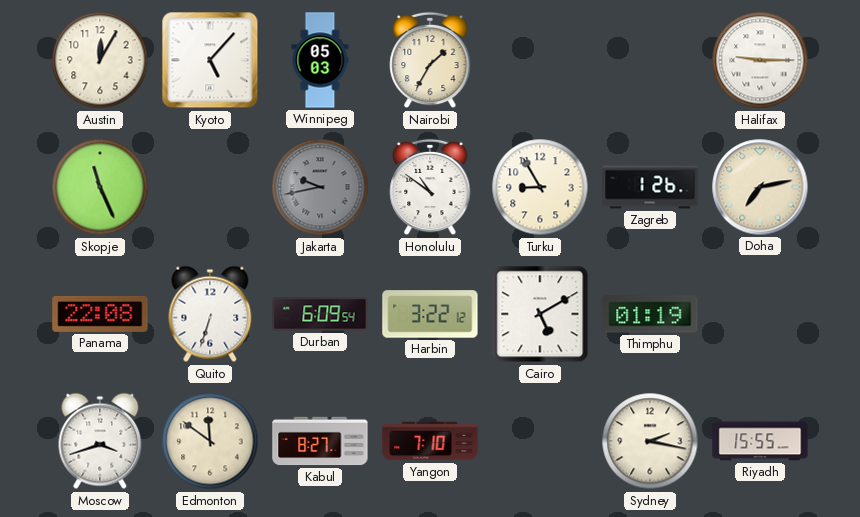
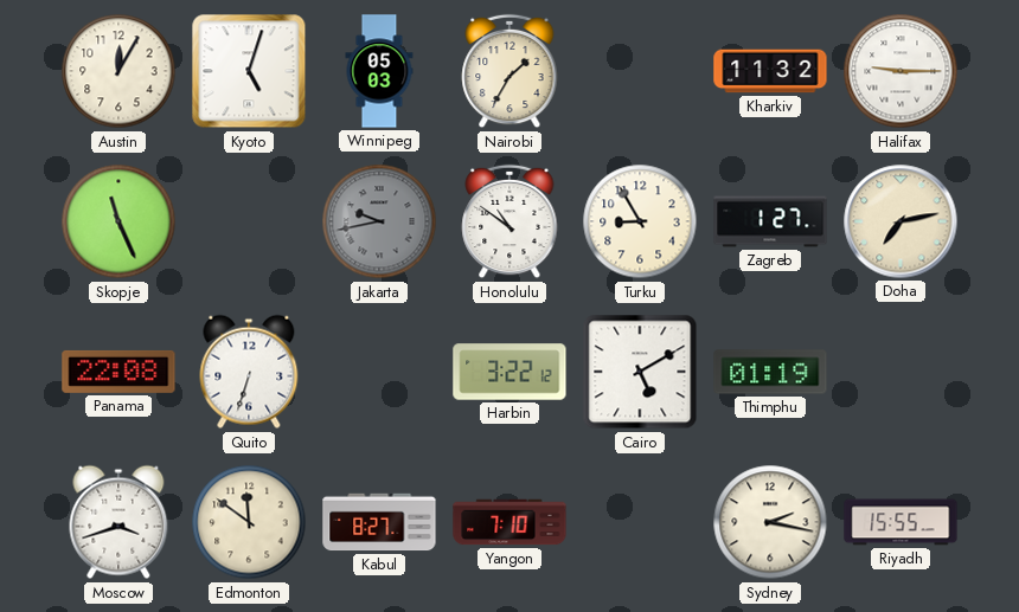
Kyoto: 5:07 -> 5:03
Kharkiv: none -> 11:32
Zagreb: 1:26 -> 1:27
Durban: 6:09 -> none
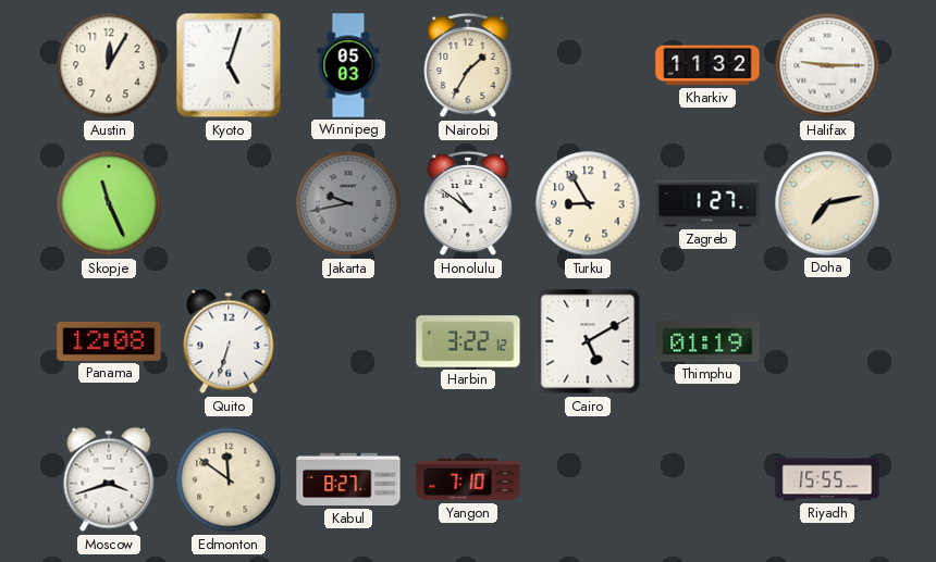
Panama: 22:08 -> 12:08
Sydney: 2:17 -> none
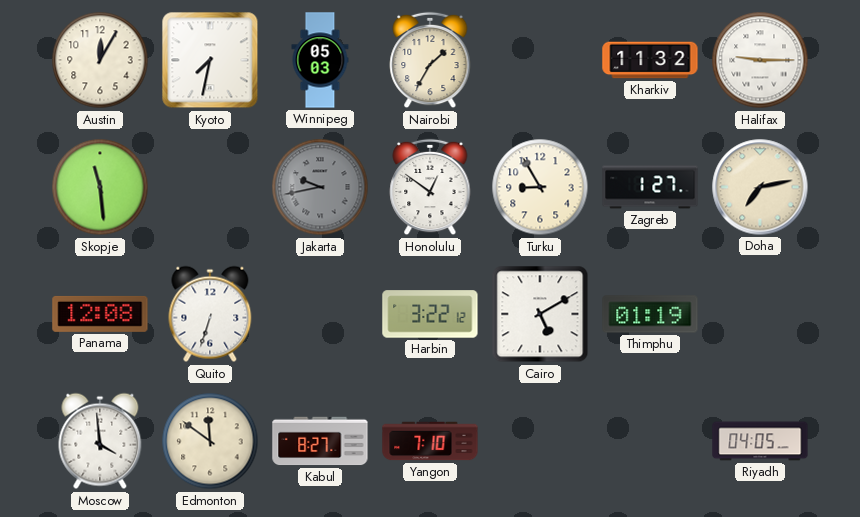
Kyoto: 5:03 -> 7:32
Skopje: 11:26 -> 11:29
Honolulu: 10:51 -> 12:51
Moscow: 3:42 -> 3:59
Riyadh: 15:55 -> 04:05
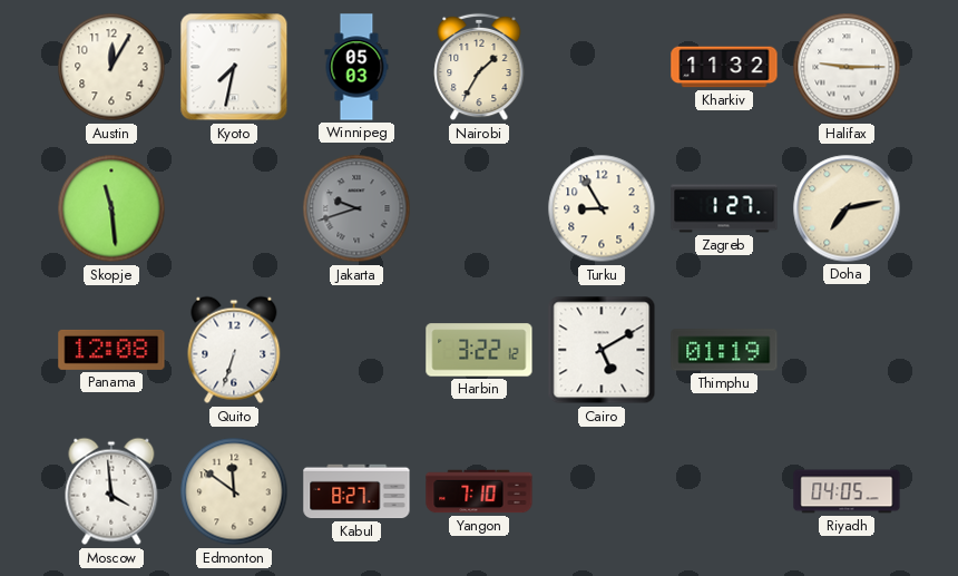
Jakarta: 9:43 -> 9:42
Honolulu: 12:51 -> none
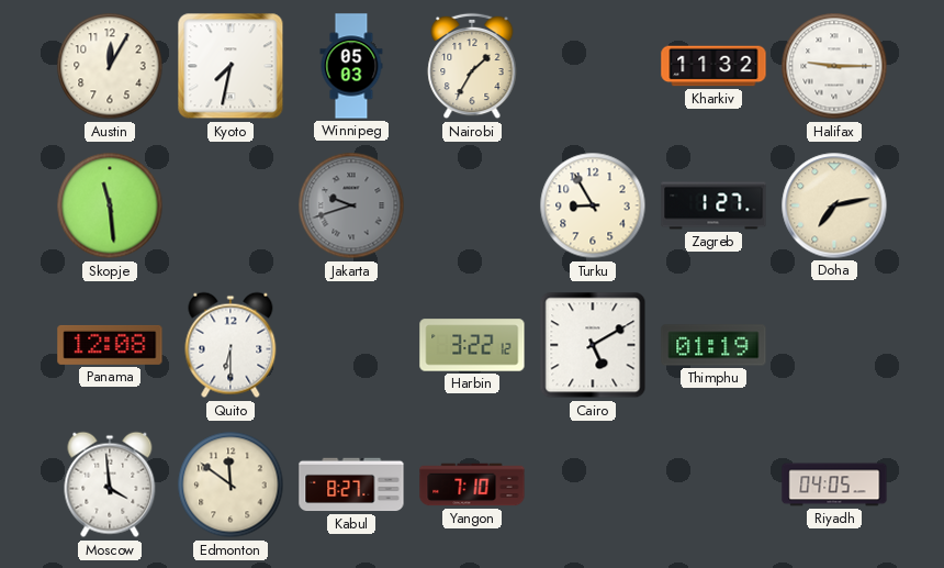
Quito: 6:33 -> 6:30
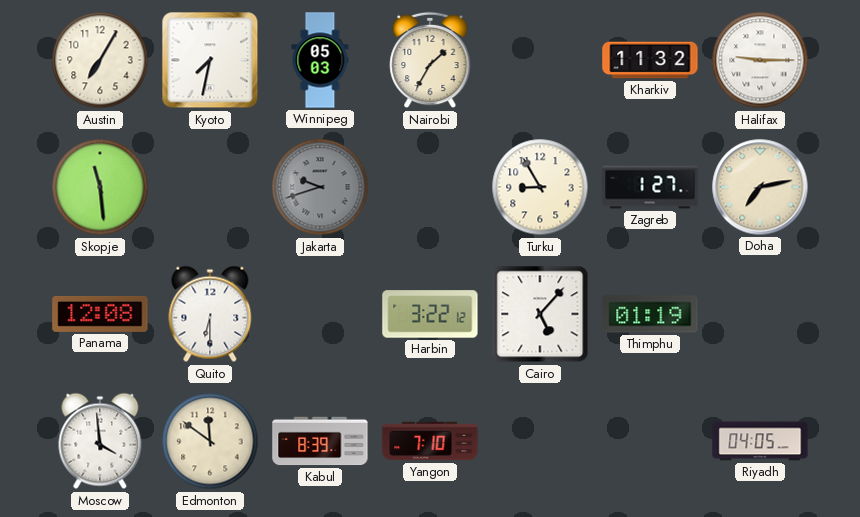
Austin: 12:05 -> 7:05
Cairo: 5:10 -> 5:07
Kabul: 8:27 -> 8:39
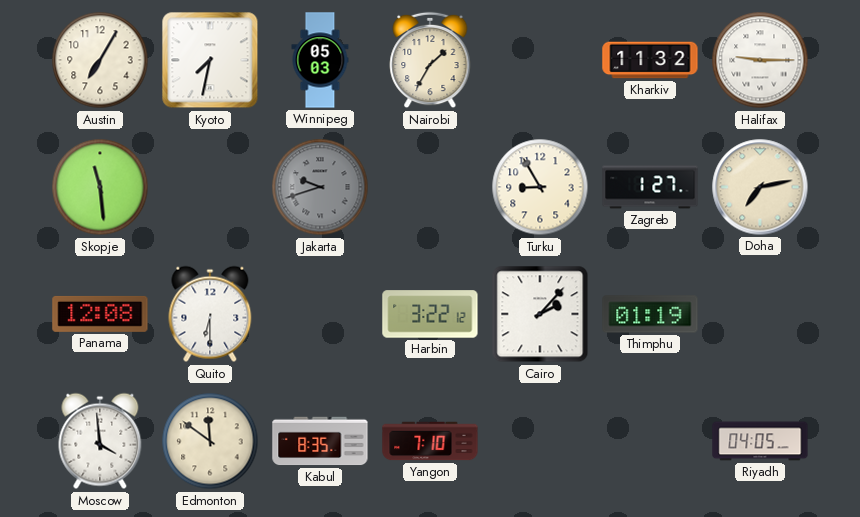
Cairo: 5:07 -> 2:07
Kabul: 8:39 -> 8:35
